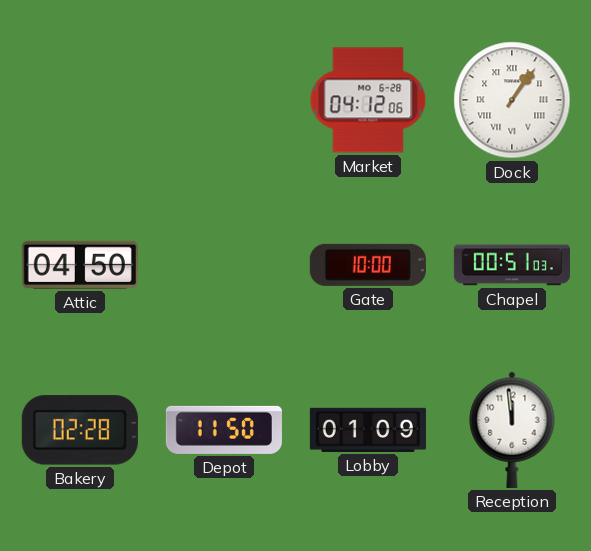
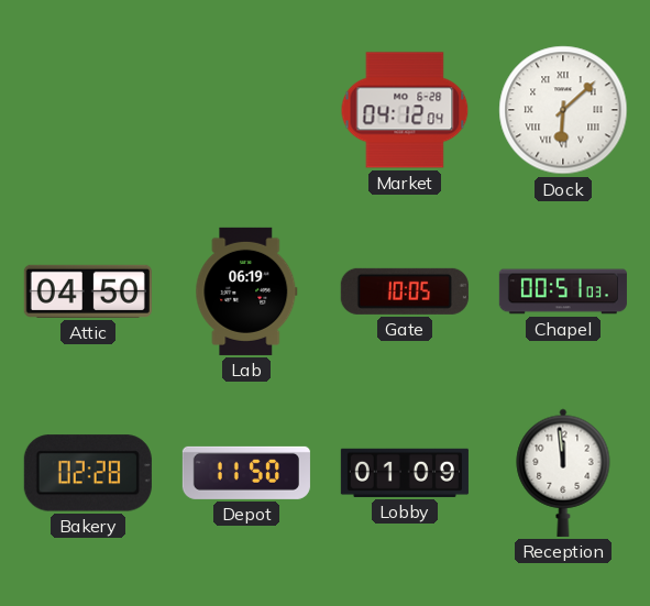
Market: 04:12:06 -> 04:12:04
Dock: 1:06 -> 6:08
Lab: none -> 06:19
Gate: 10:00 -> 10:05
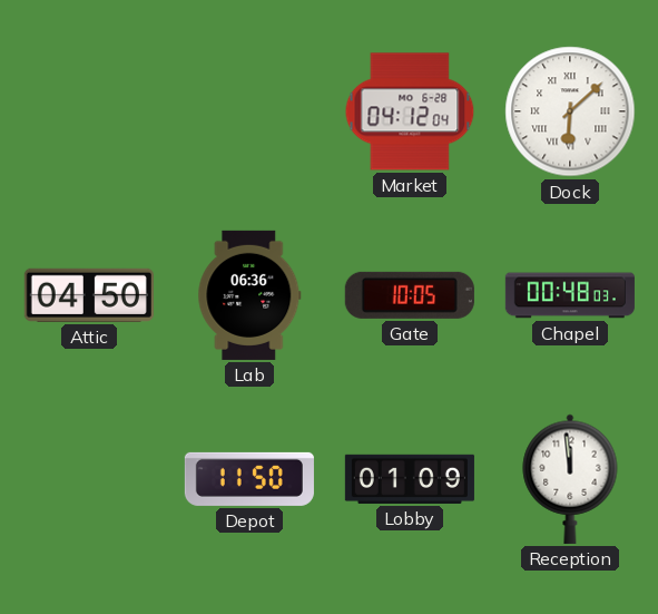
Lab: 06:19 -> 06:36
Chapel: 00:51 -> 00:48
Bakery: 02:28 -> none
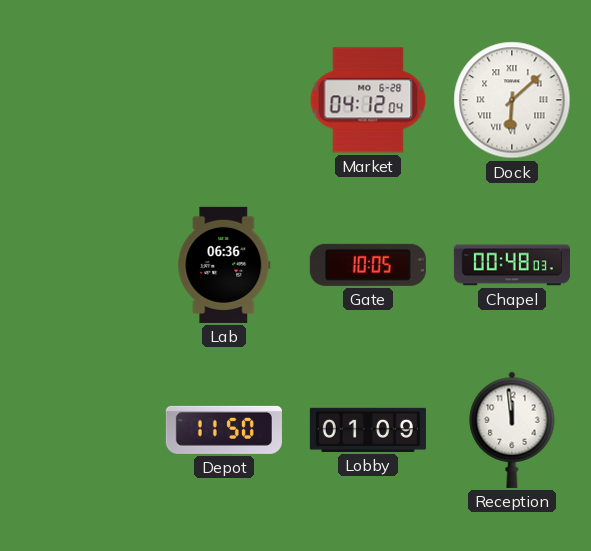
Attic: 04:50 -> none
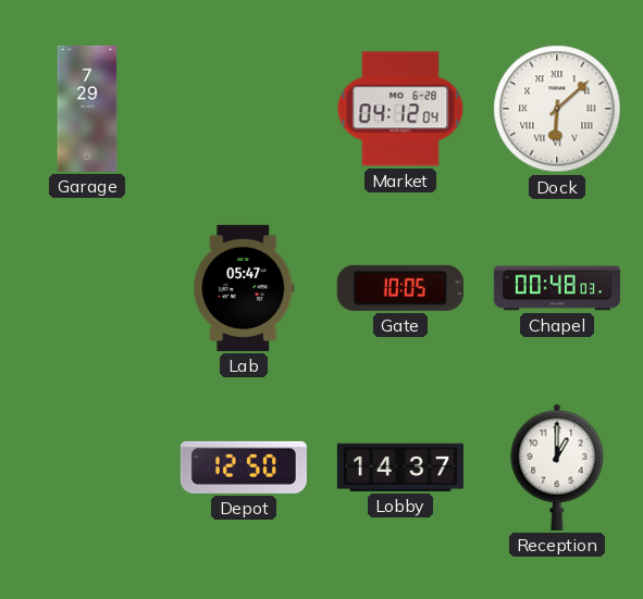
Garage: none -> 7:29
Lab: 06:36 -> 05:47
Depot: 11:50 -> 12:50
Lobby: 01:09 -> 14:37
Reception: 11:59 -> 1:00
